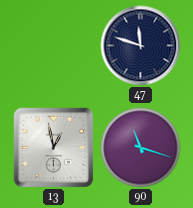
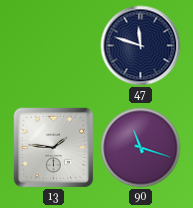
13: 12:58 -> 1:46
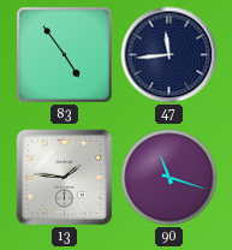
83: none -> 4:54
47: 11:48 -> 11:44
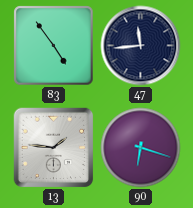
90: 11:18 -> 6:18
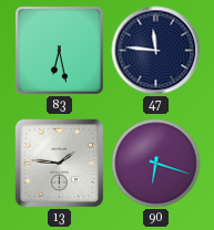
83: 4:54 -> 6:28
47: 11:44 -> 11:46
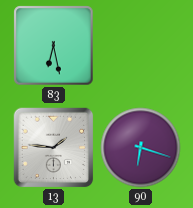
47: 11:46 -> none
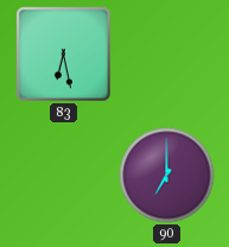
13: 1:46 -> none
90: 6:18 -> 7:00
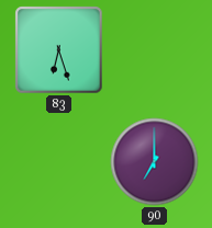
83: 6:28 -> 6:27
